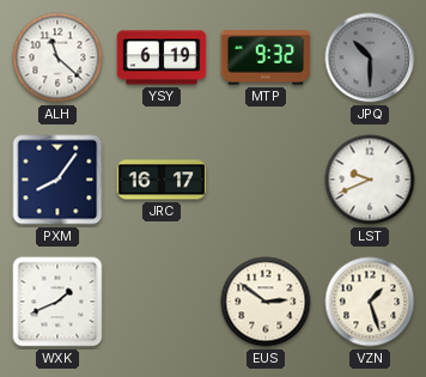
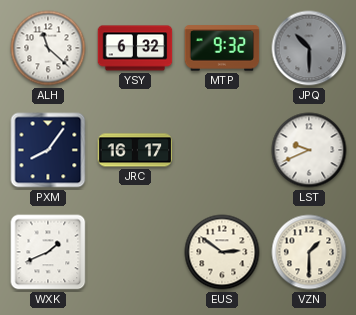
YSY: 6:19 -> 6:32
VZN: 1:27 -> 1:30
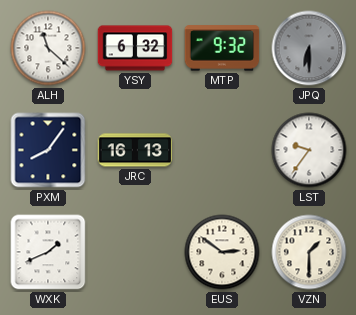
JPQ: 10:30 -> 6:30
JRC: 16:17 -> 16:13
LST: 9:41 -> 9:36
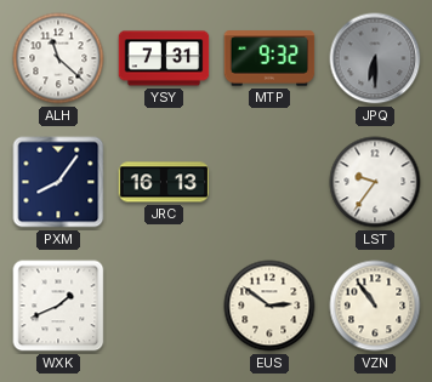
YSY: 6:32 -> 7:31
VZN: 1:30 -> 10:54
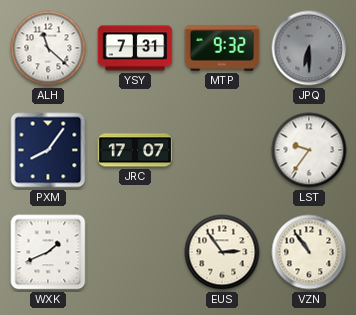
JRC: 16:13 -> 17:07
EUS: 2:51 -> 2:54
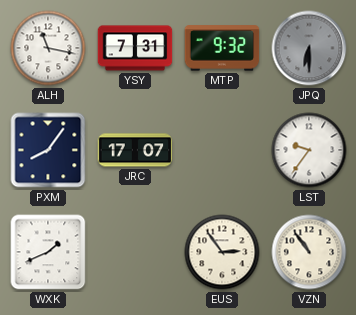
ALH: 11:22 -> 11:17
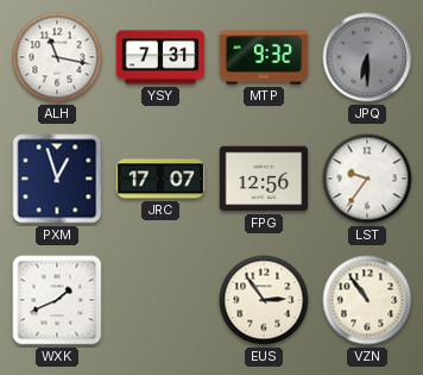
PXM: 8:06 -> 12:57
FPG: none -> 12:56
